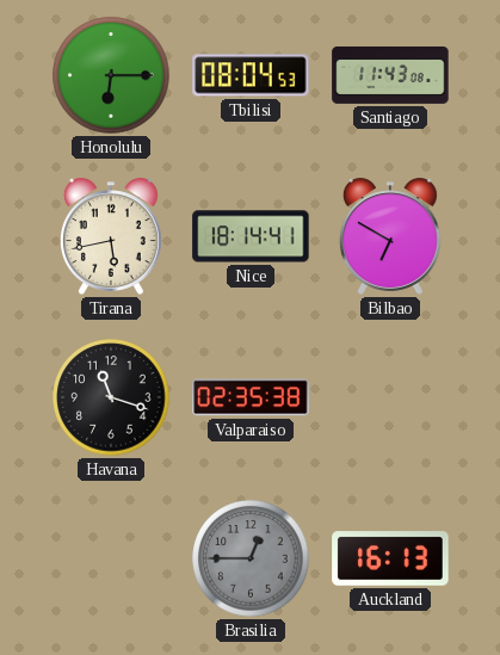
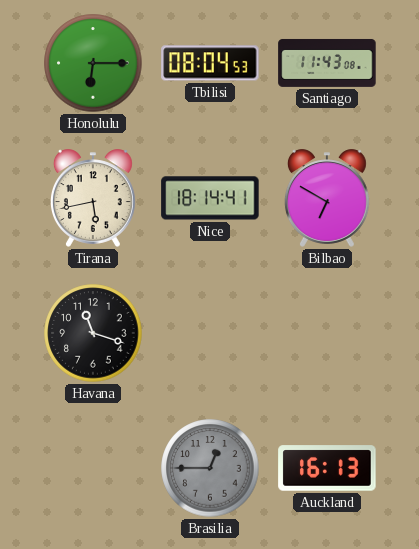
Valparaiso: 02:35 -> none
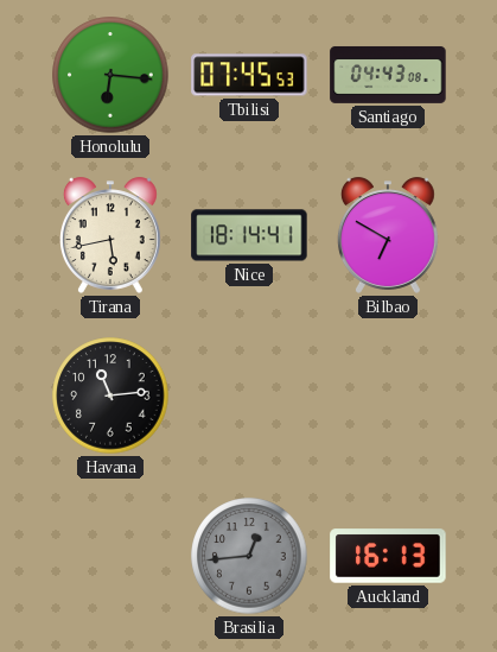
Honolulu: 6:15 -> 6:16
Tbilisi: 08:04 -> 07:45
Santiago: 11:43 -> 04:43
Havana: 11:18 -> 11:14
Brasilia: 12:45 -> 12:44
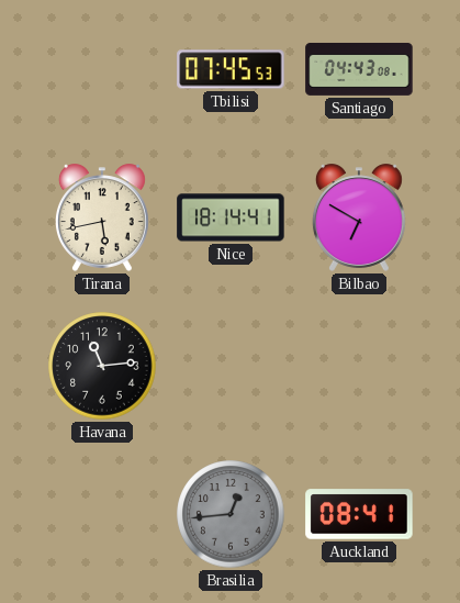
Honolulu: 6:16 -> none
Auckland: 16:13 -> 08:41
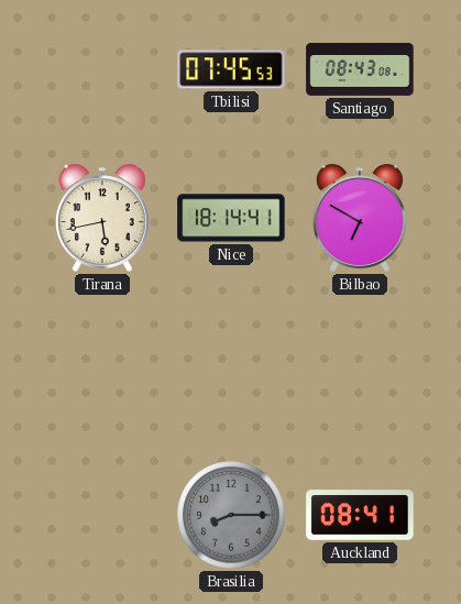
Santiago: 04:43 -> 08:43
Havana: 11:14 -> none
Brasilia: 12:44 -> 8:15
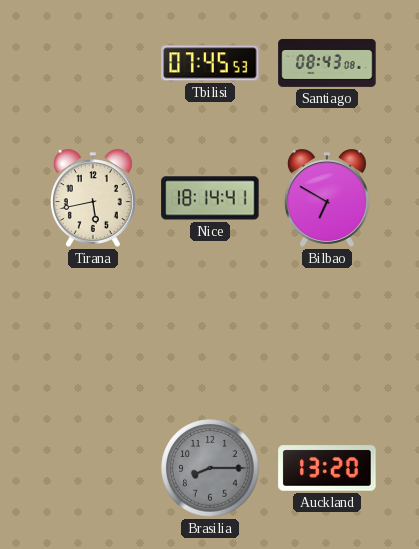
Auckland: 08:41 -> 13:20
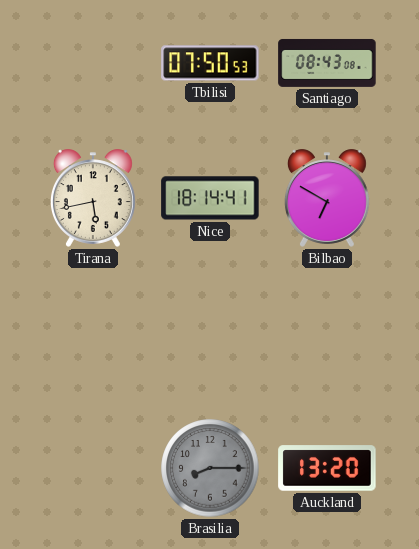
Tbilisi: 07:45 -> 07:50
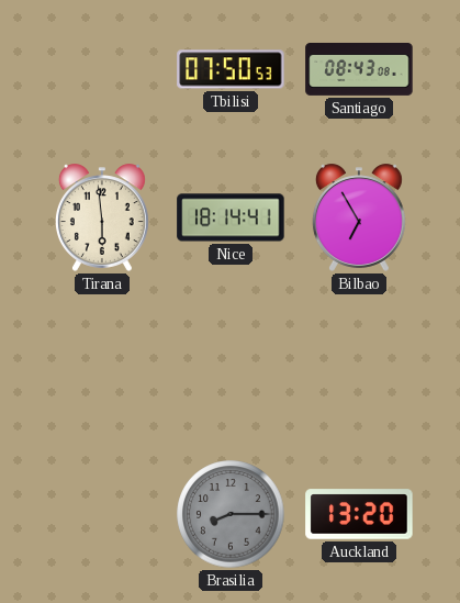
Tirana: 5:43 -> 5:59
Bilbao: 6:50 -> 6:55
